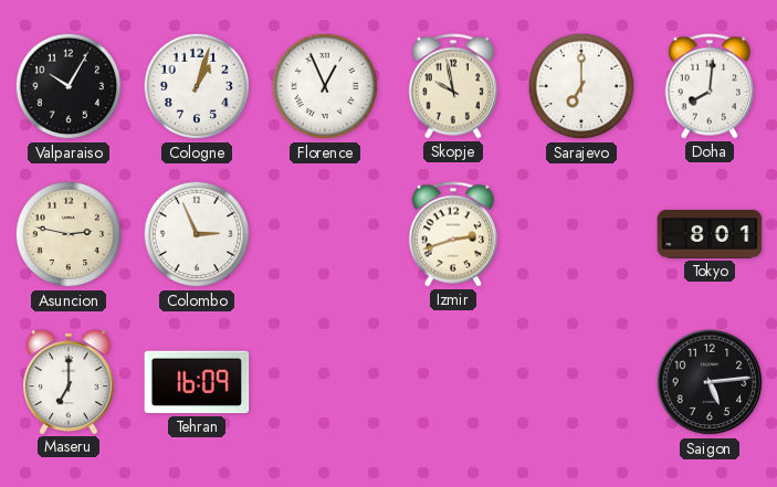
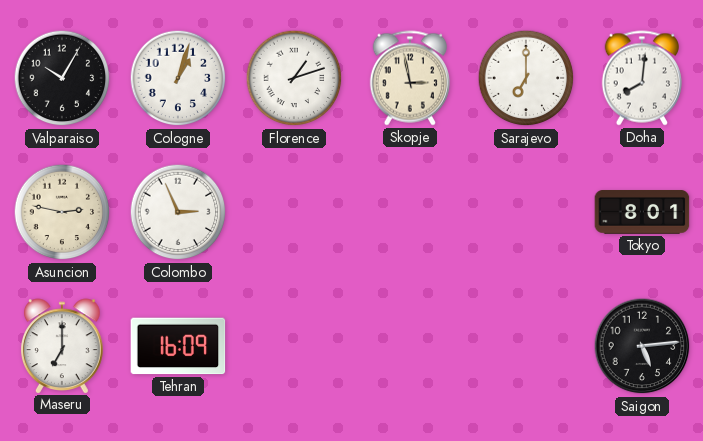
Florence: 12:56 -> 1:12
Skopje: 9:58 -> 2:58
Izmir: 2:42 -> none
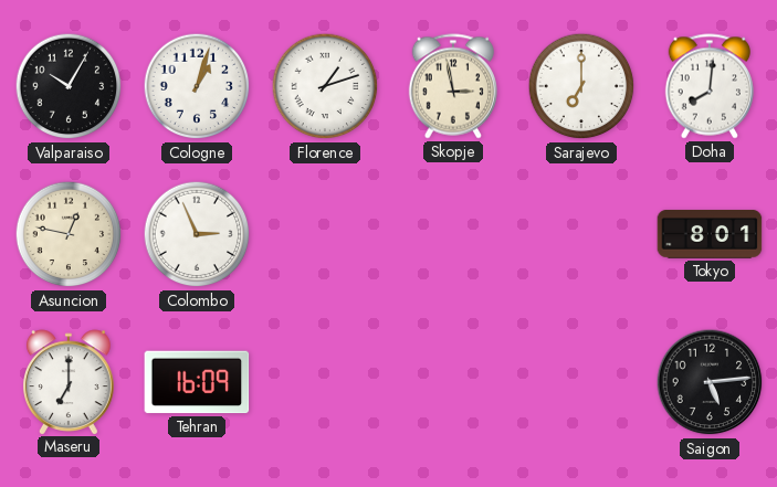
Asuncion: 2:47 -> 12:47
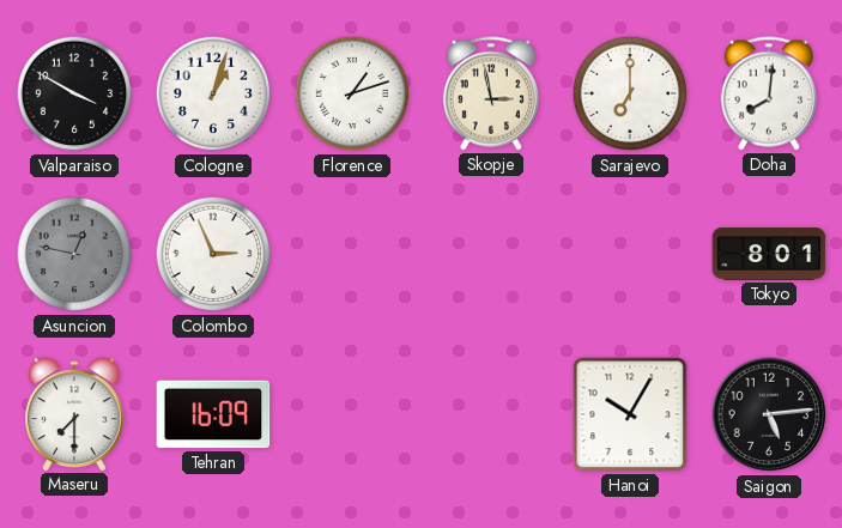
Valparaiso: 10:05 -> 3:50
Asuncion dial: cream -> grey
Maseru: 7:00 -> 7:30
Hanoi: none -> 10:05
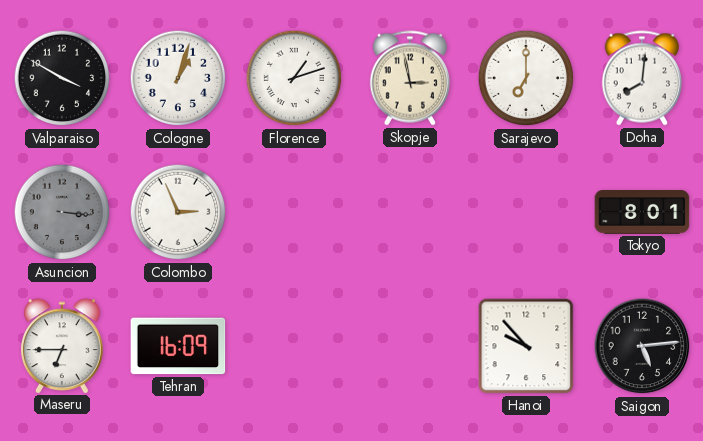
Asuncion: 12:47 -> 3:16
Maseru: 7:30 -> 6:45
Hanoi: 10:05 -> 9:53
